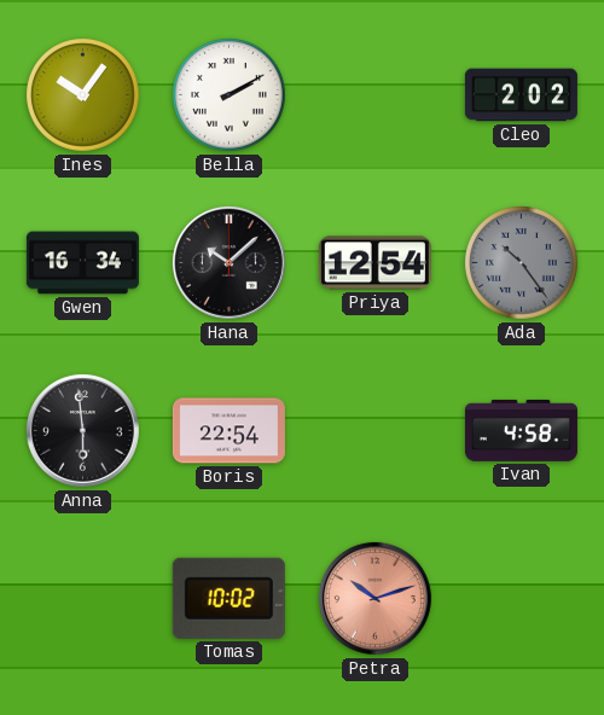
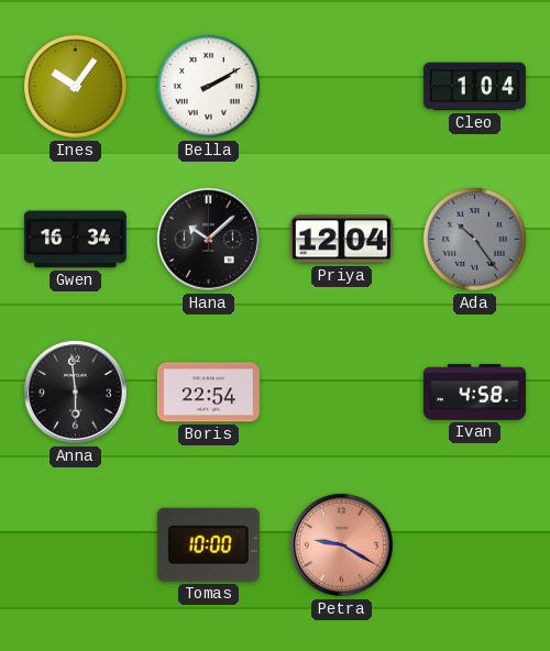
Cleo: 2:02 -> 1:04
Priya: 12:54 -> 12:04
Tomas: 10:02 -> 10:00
Petra: 10:12 -> 9:20
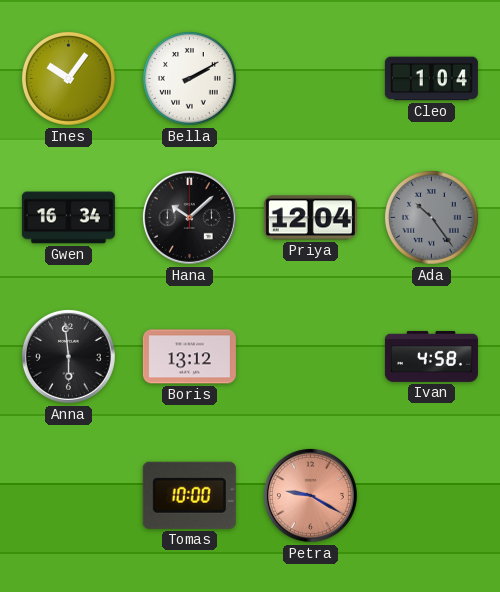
Boris: 22:54 -> 13:12
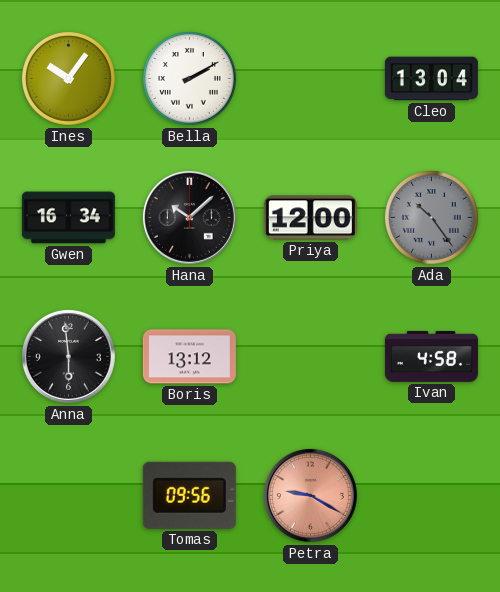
Cleo: 1:04 -> 13:04
Priya: 12:04 -> 12:00
Tomas: 10:00 -> 09:56
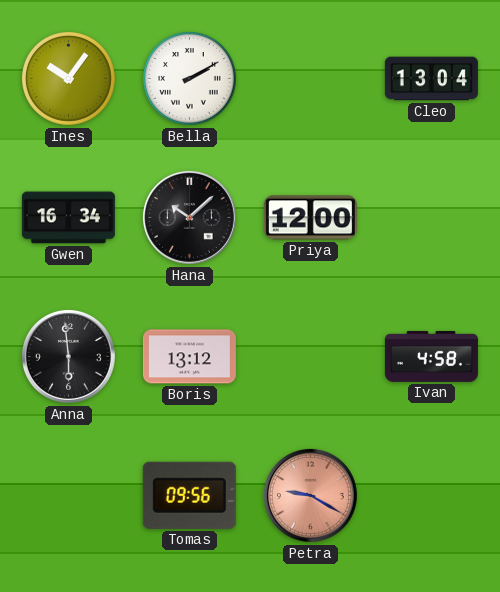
Ada: 10:24 -> none
